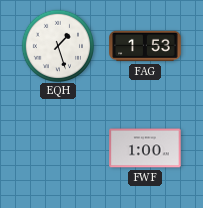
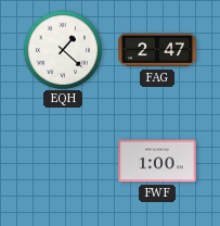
EQH: 1:27 -> 1:22
FAG: 1:53 -> 2:47
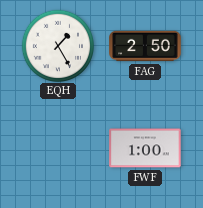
EQH: 1:22 -> 1:25
FAG: 2:47 -> 2:50
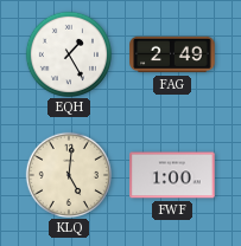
FAG: 2:50 -> 2:49
KLQ: none -> 5:01
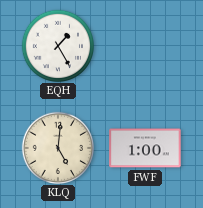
FAG: 2:49 -> none
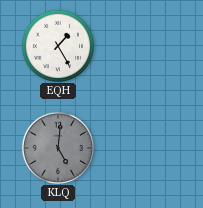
KLQ dial: cream -> grey
FWF: 1:00 -> none
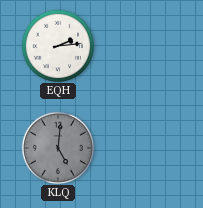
EQH: 1:25 -> 2:14
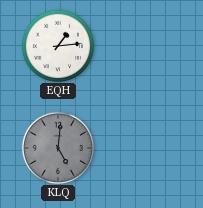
EQH: 2:14 -> 1:14
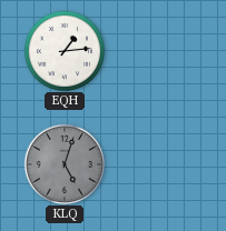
KLQ: 5:01 -> 5:03
